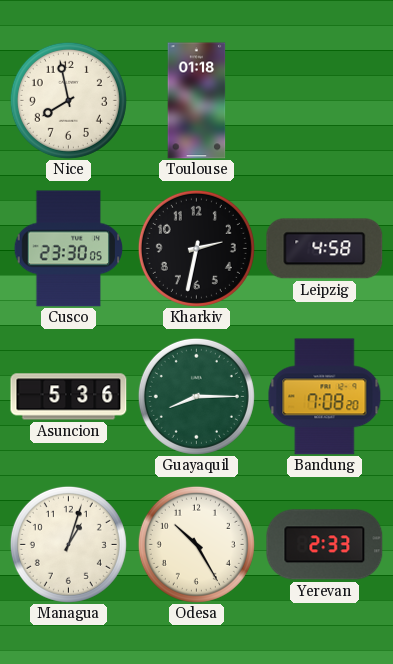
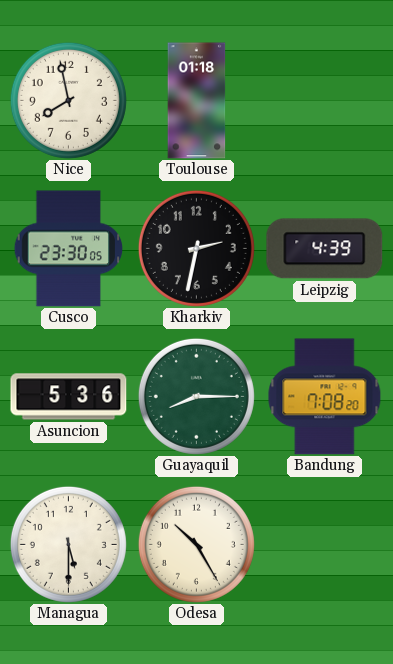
Leipzig: 4:58 -> 4:39
Managua: 1:03 -> 5:30
Yerevan: 2:33 -> none
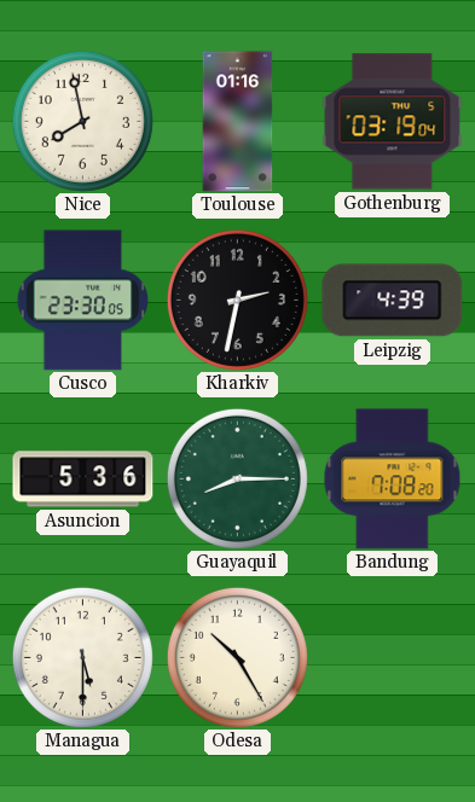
Toulouse: 01:18 -> 01:16
Gothenburg: none -> 03:19
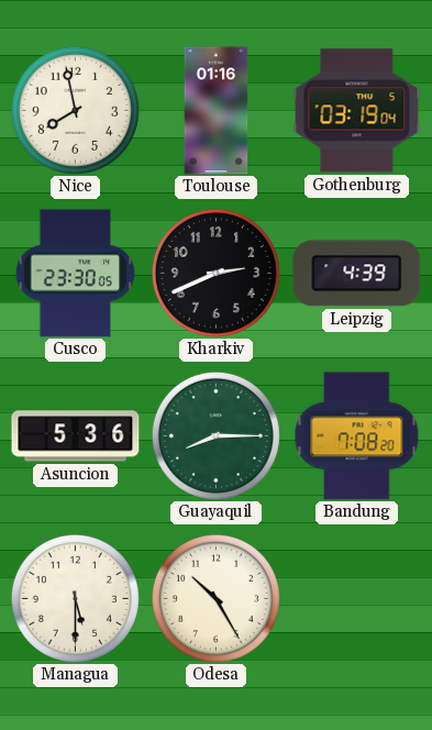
Kharkiv: 2:32 -> 2:41
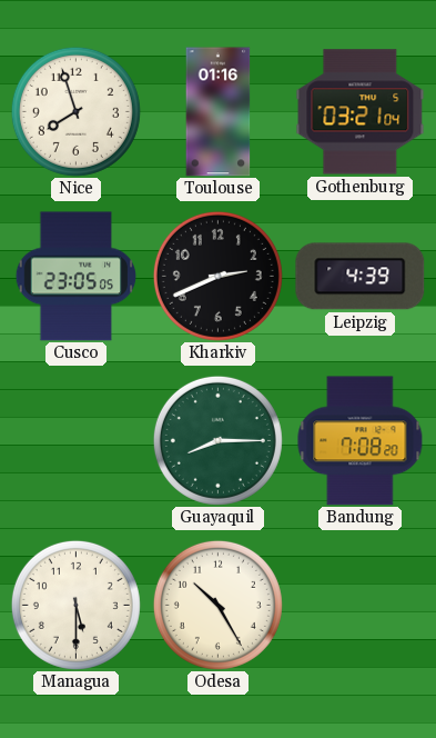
Nice: 7:58 -> 7:57
Gothenburg: 03:19 -> 03:21
Cusco: 23:30 -> 23:05
Asuncion: 5:36 -> none
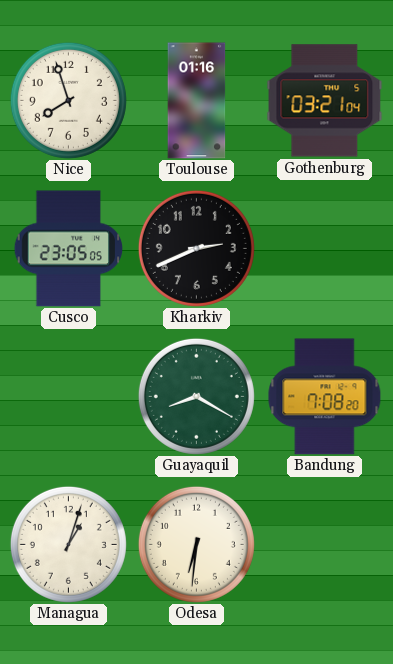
Leipzig: 4:39 -> none
Guayaquil: 8:15 -> 8:20
Managua: 5:30 -> 1:03
Odesa: 10:25 -> 6:31
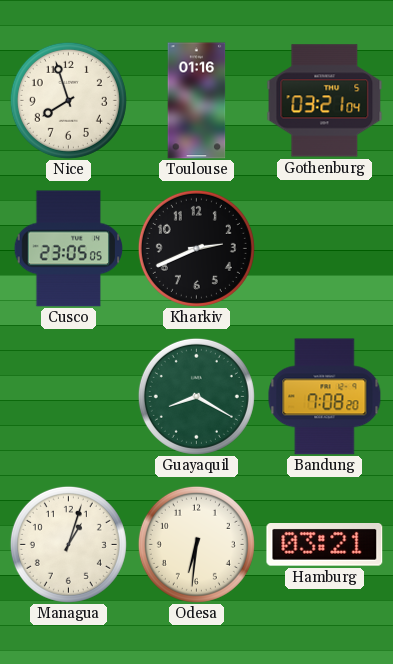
Hamburg: none -> 03:21
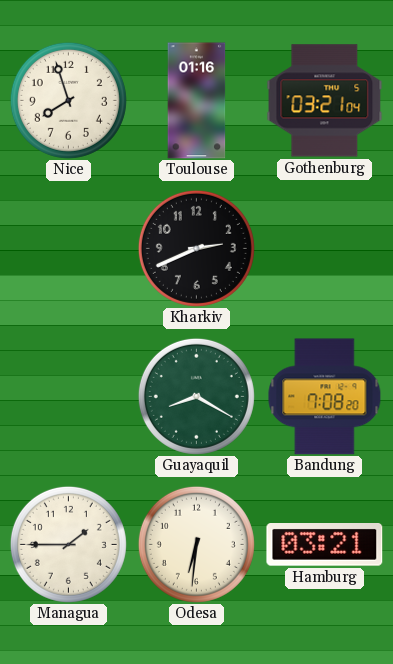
Cusco: 23:05 -> none
Managua: 1:03 -> 1:45
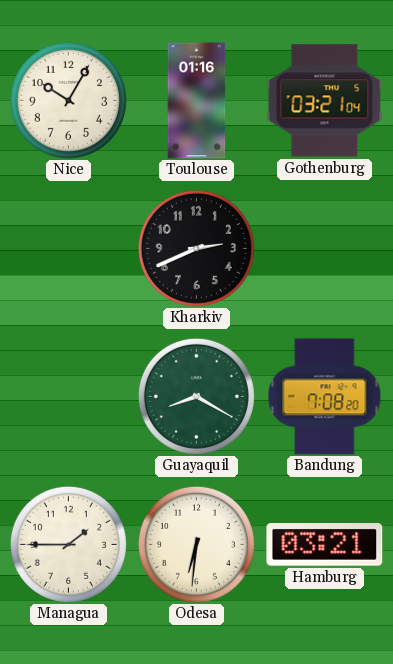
Nice: 7:57 -> 10:05
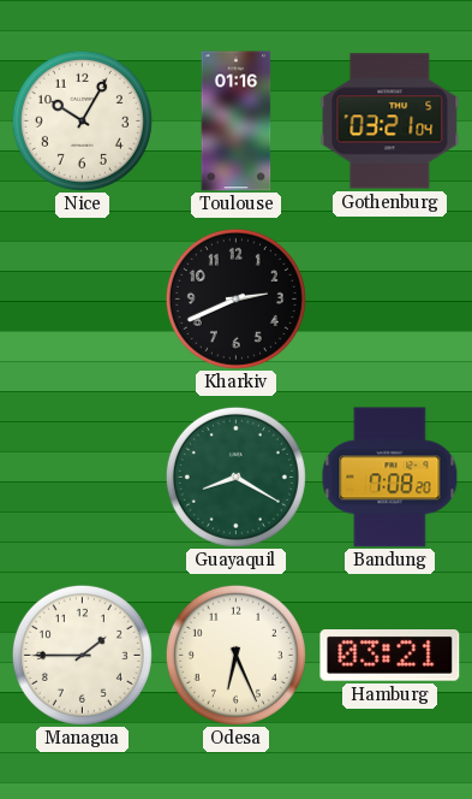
Odesa: 6:31 -> 6:26
